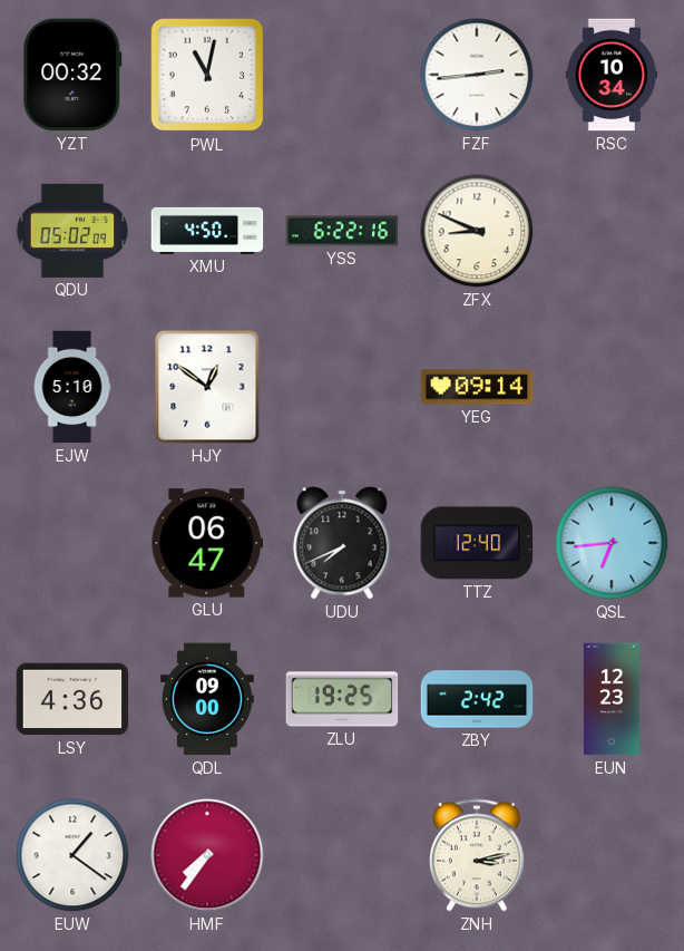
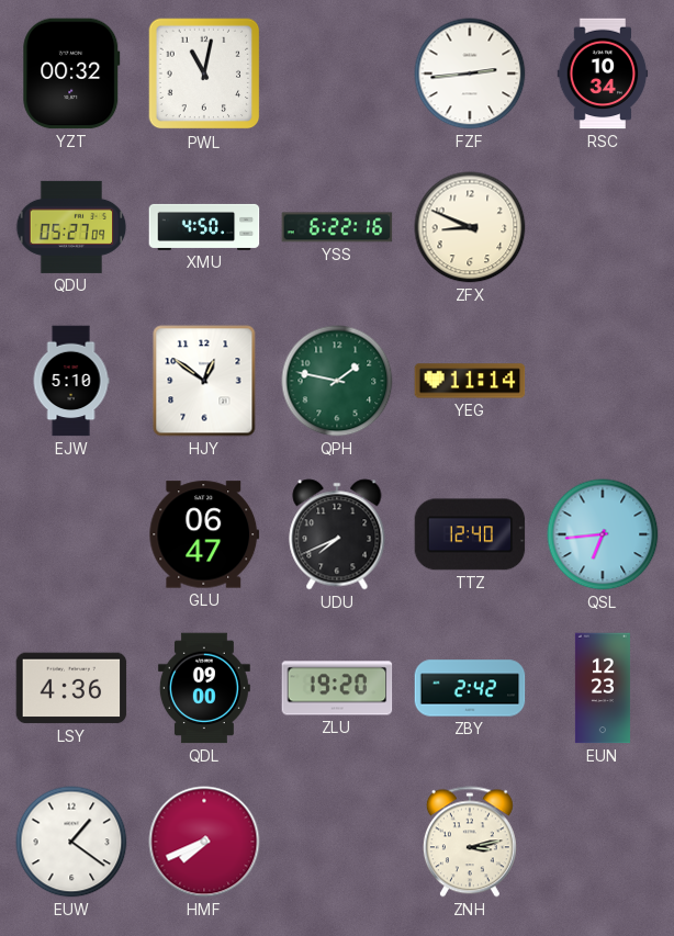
QDU: 05:02 -> 05:27
QPH: none -> 1:47
YEG: 09:14 -> 11:14
ZLU: 19:25 -> 19:20
HMF: 7:36 -> 7:41
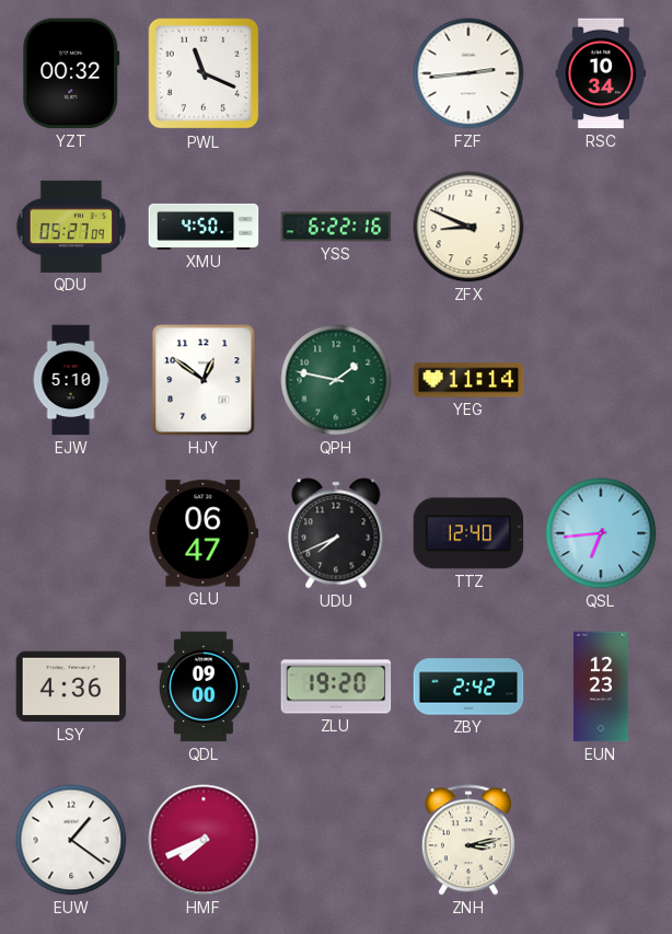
PWL: 11:02 -> 11:19
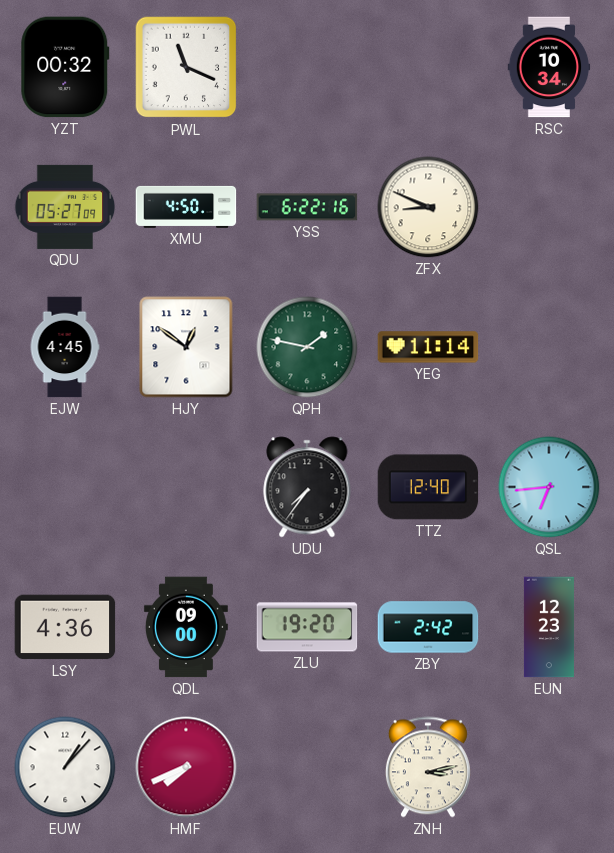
FZF: 2:44 -> none
EJW: 5:10 -> 4:45
GLU: 06:47 -> none
UDU: 7:41 -> 7:36
EUW: 1:21 -> 1:07
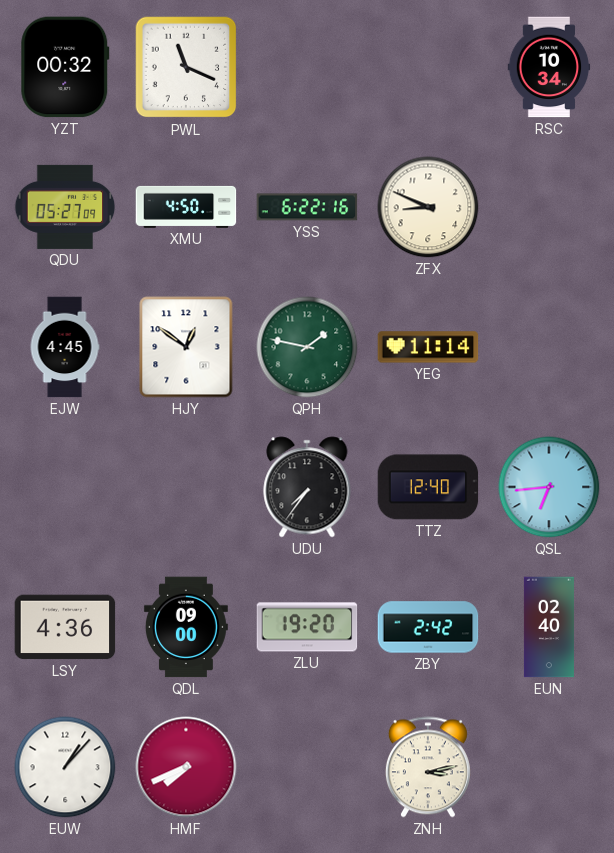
EUN: 12:23 -> 02:40
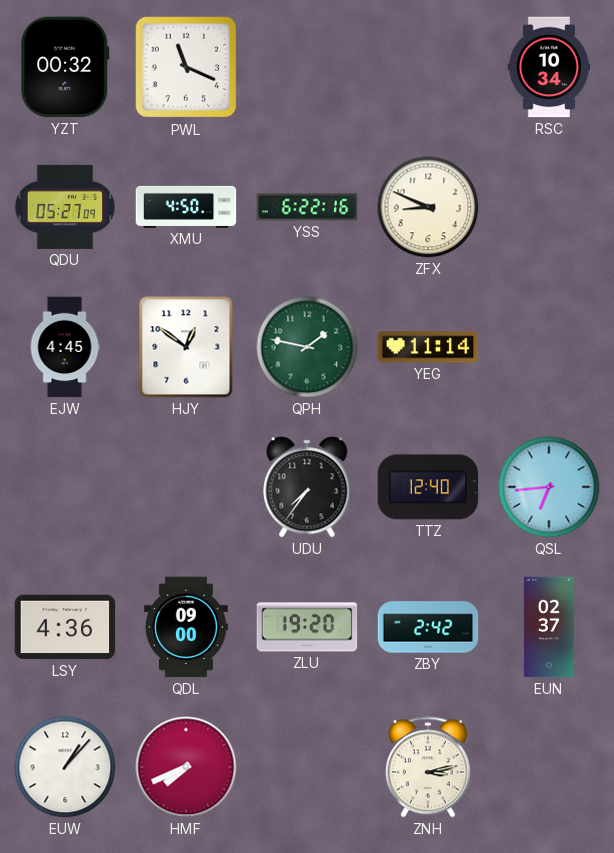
EUN: 02:40 -> 02:37
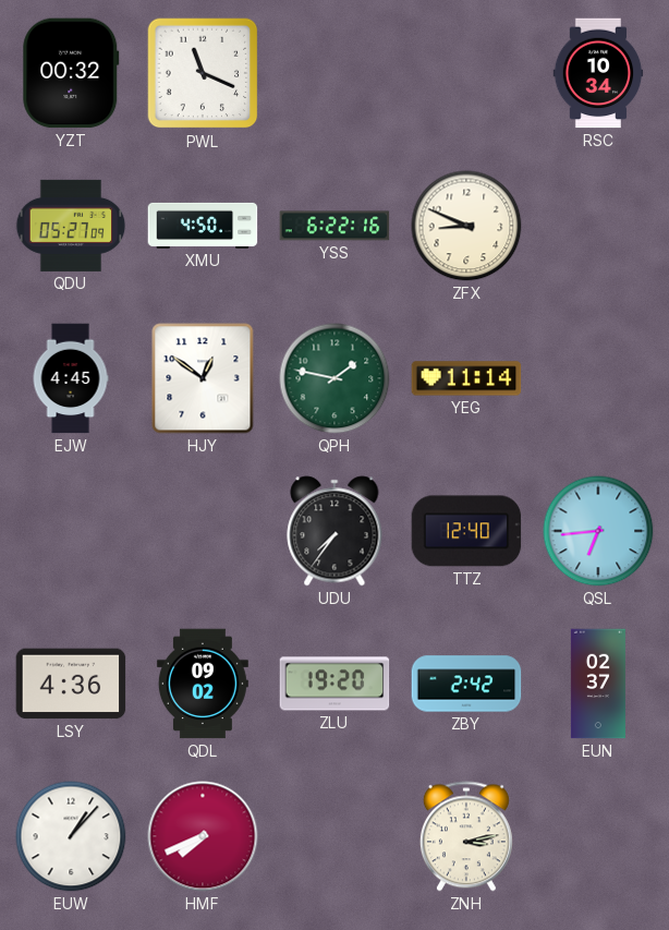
QDL: 09:00 -> 09:02
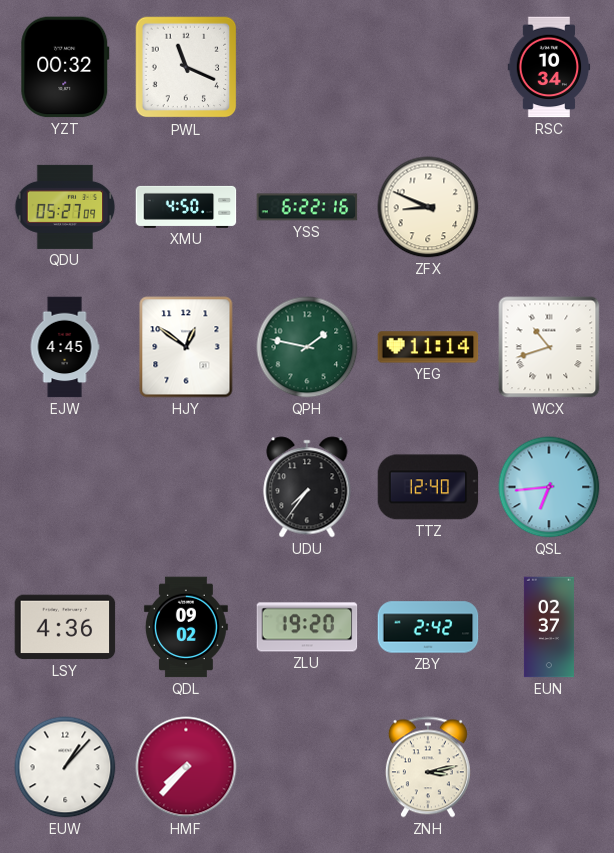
WCX: none -> 10:42
HMF: 7:41 -> 7:37
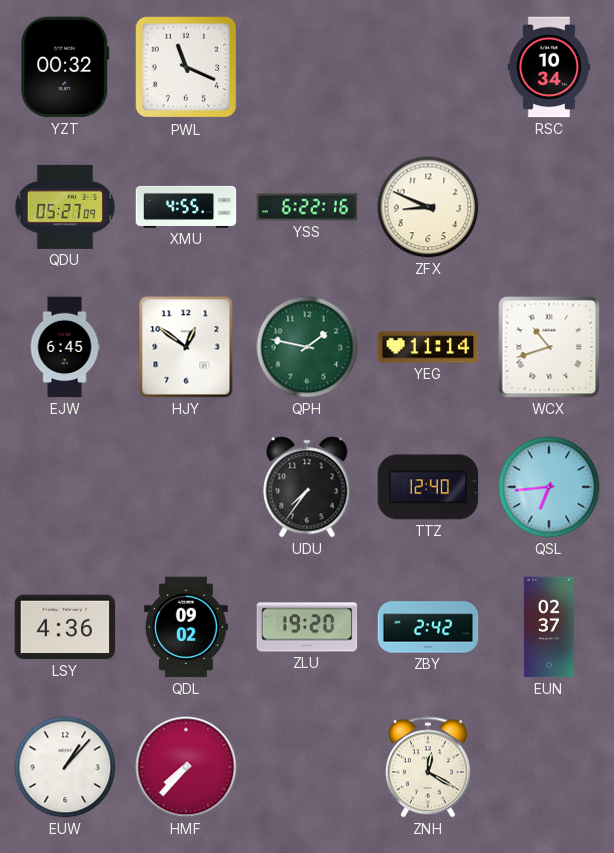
XMU: 4:50 -> 4:55
EJW: 4:45 -> 6:45
ZNH: 3:13 -> 12:20
